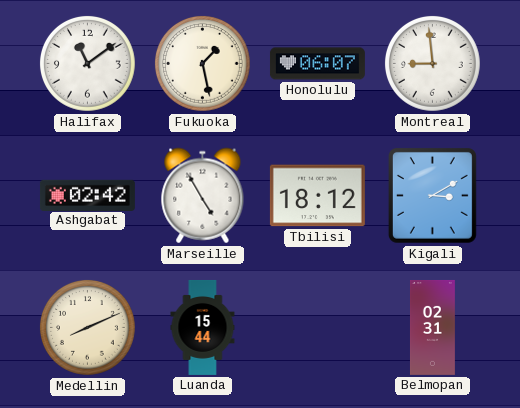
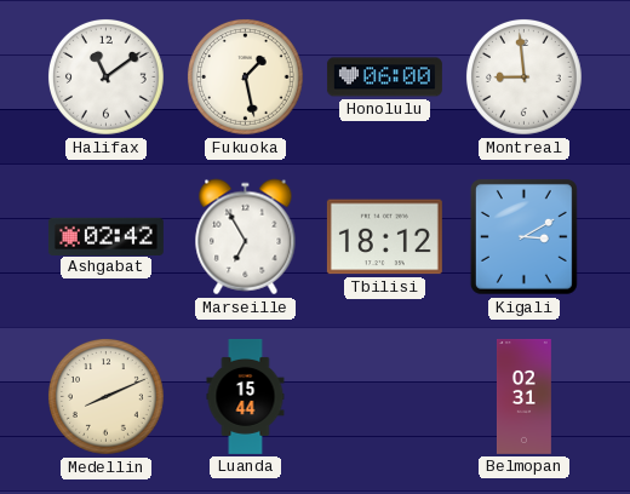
Honolulu: 06:07 -> 06:00
Marseille: 4:55 -> 6:55
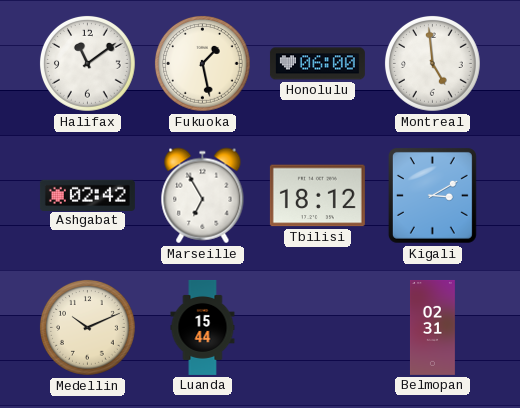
Montreal: 8:59 -> 4:59
Medellin: 8:11 -> 10:11
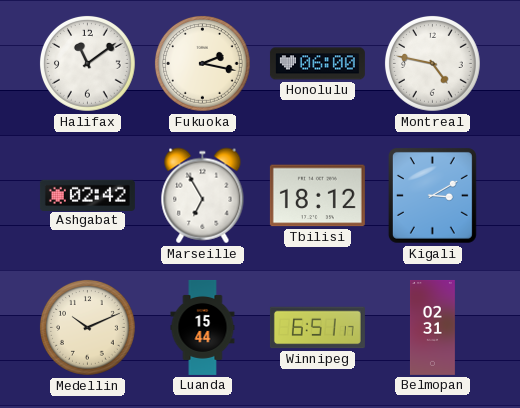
Fukuoka: 1:28 -> 2:17
Montreal: 4:59 -> 4:47
Winnipeg: none -> 6:51
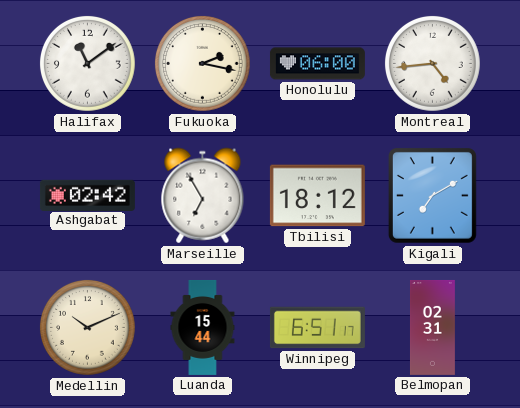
Montreal: 4:47 -> 4:44
Kigali: 3:10 -> 7:10
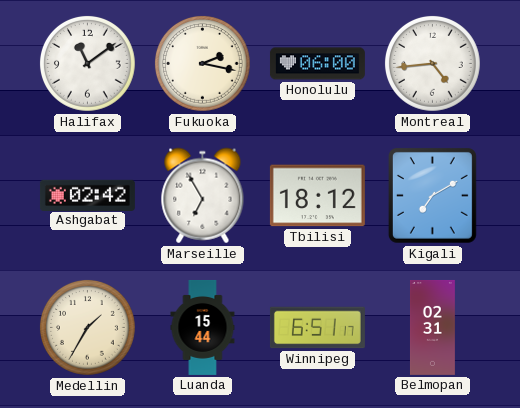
Medellin: 10:11 -> 1:35
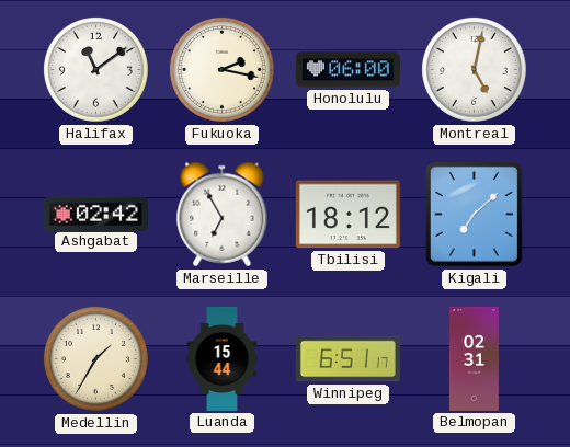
Montreal: 4:44 -> 5:02
Kigali: 7:10 -> 7:08
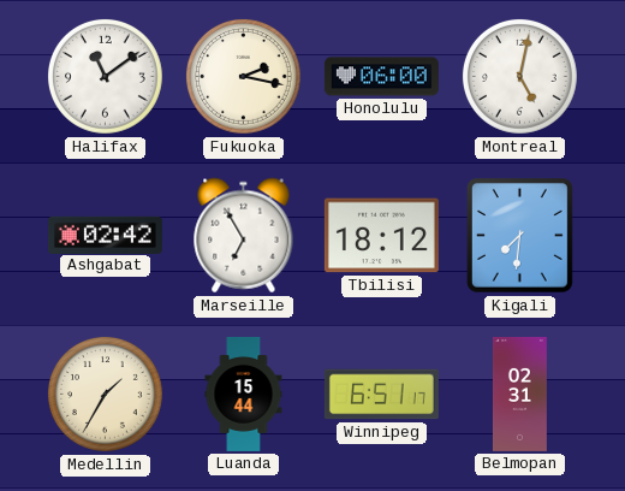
Kigali: 7:08 -> 7:31
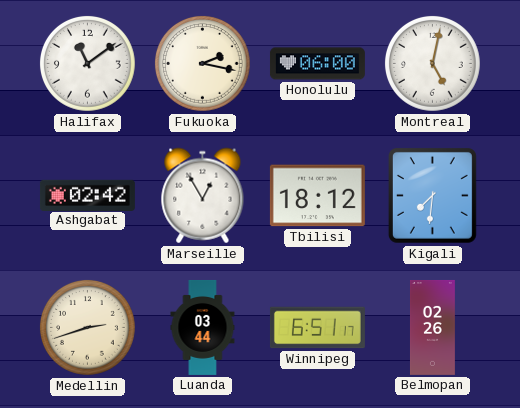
Marseille: 6:55 -> 12:55
Medellin: 1:35 -> 2:42
Luanda: 15:44 -> 03:44
Belmopan: 02:31 -> 02:26
